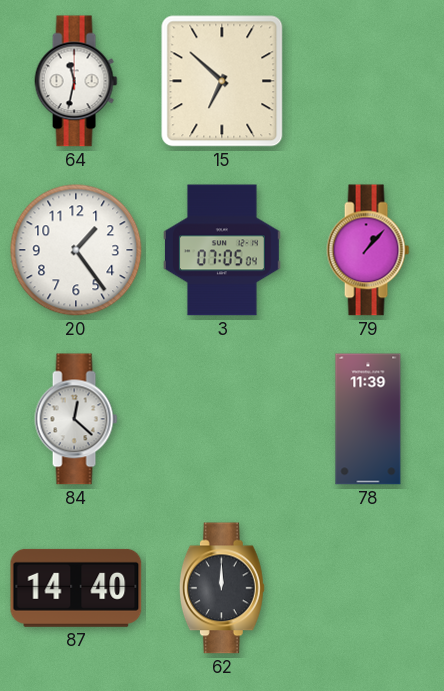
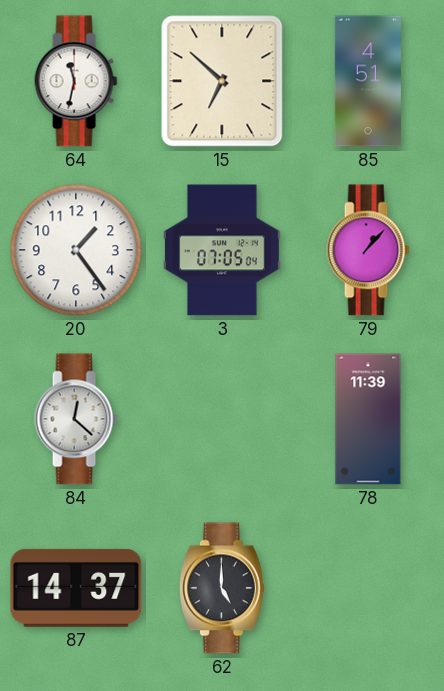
85: none -> 4:51
87: 14:40 -> 14:37
62: 12:00 -> 5:00
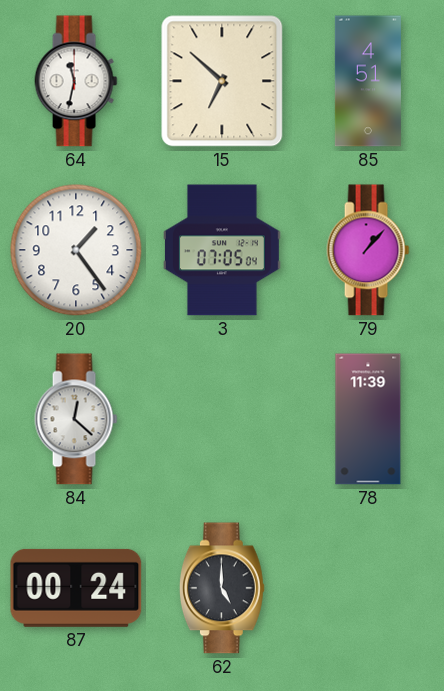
87: 14:37 -> 00:24
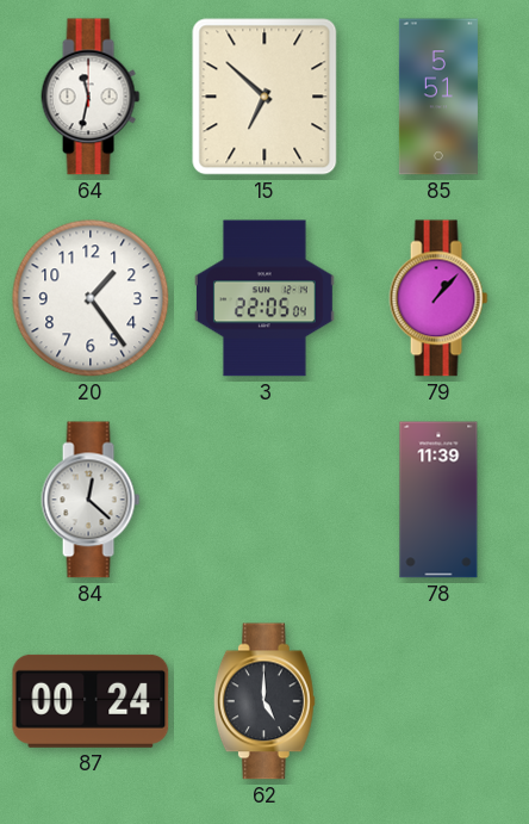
85: 4:51 -> 5:51
3: 07:05 -> 22:05
